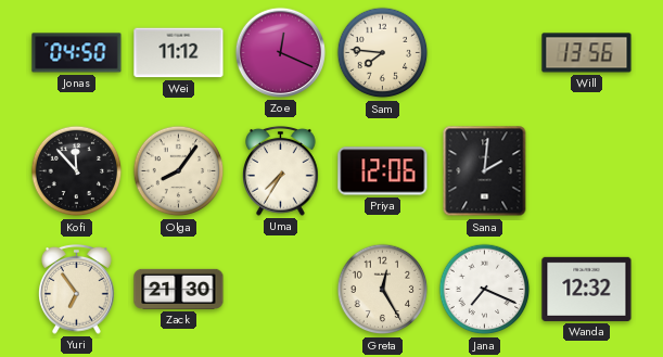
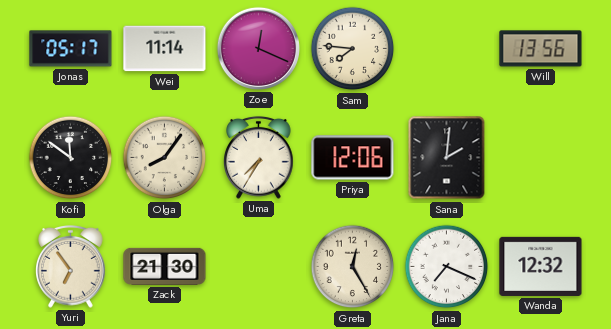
Jonas: 04:50 -> 05:17
Wei: 11:12 -> 11:14
Kofi: 11:53 -> 11:51
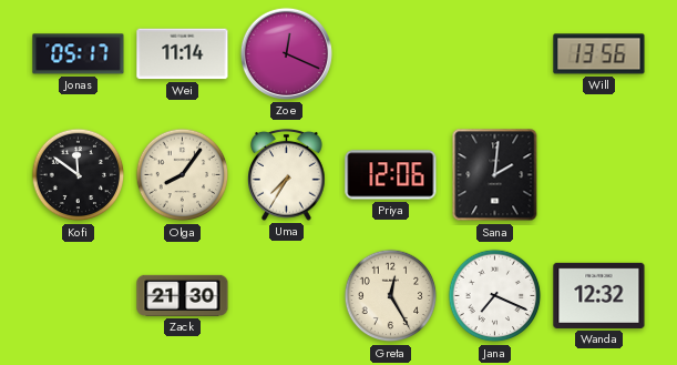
Sam: 7:46 -> none
Yuri: 6:54 -> none
